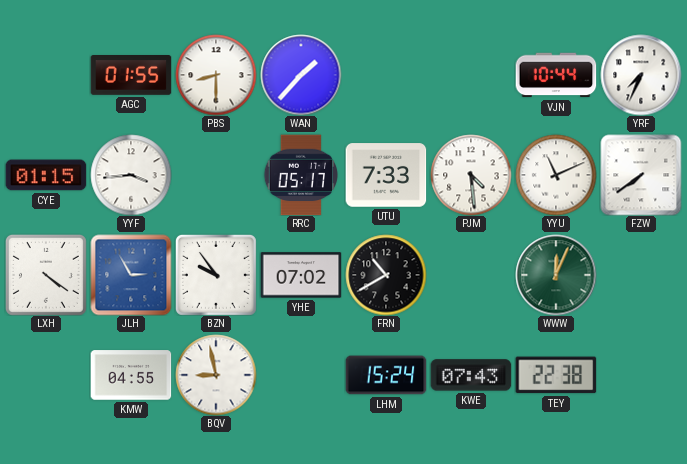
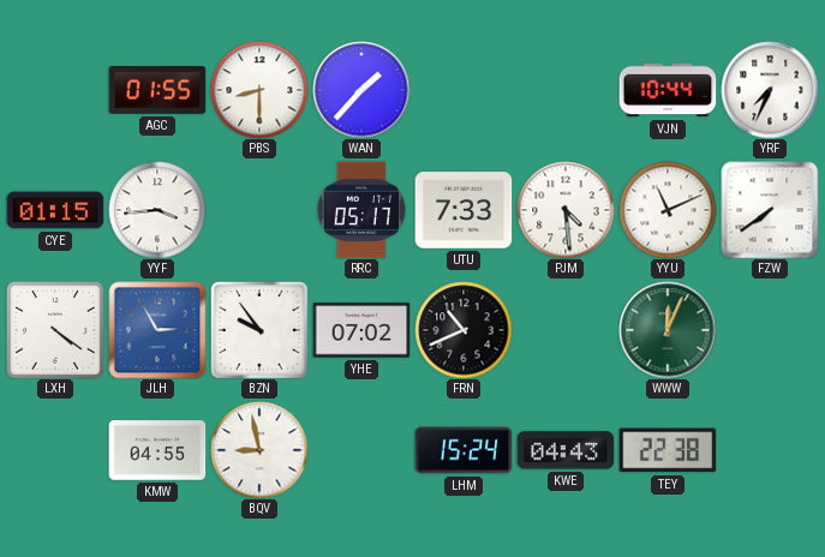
FRN: 10:40 -> 10:41
KWE: 07:43 -> 04:43
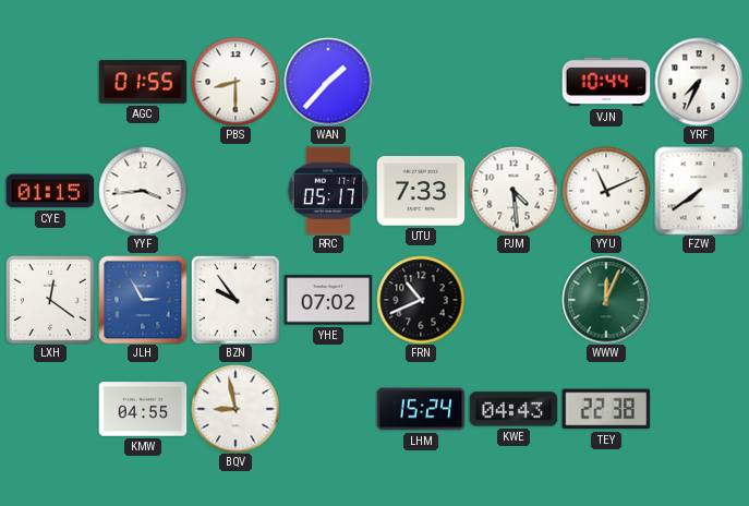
LXH: 4:21 -> 12:21
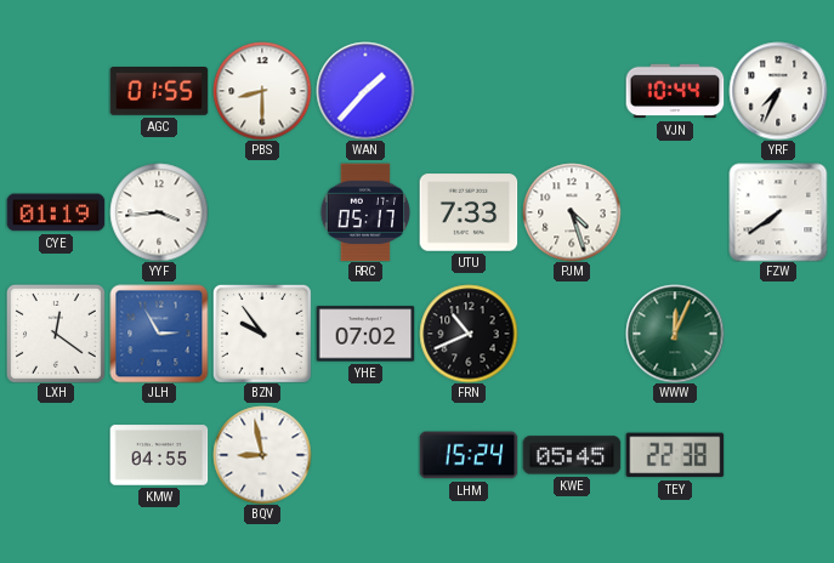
CYE: 01:15 -> 01:19
PJM: 4:29 -> 4:27
YYU: 11:11 -> none
KWE: 04:43 -> 05:45
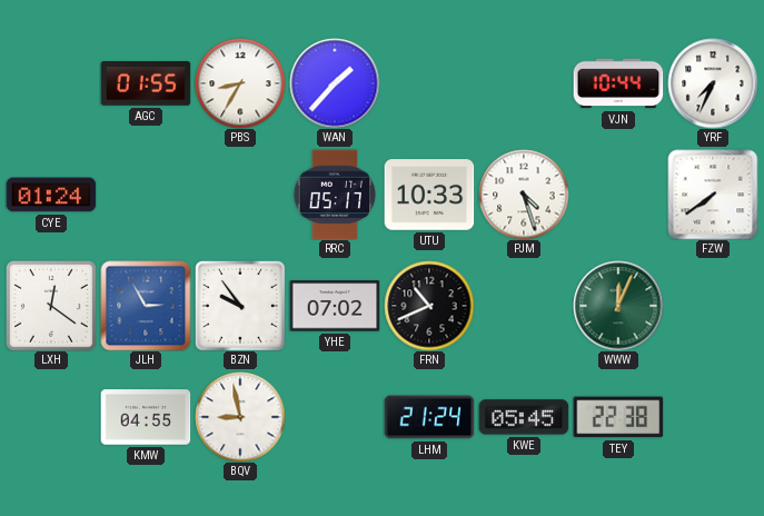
PBS: 8:30 -> 8:35
CYE: 01:19 -> 01:24
YYF: 3:44 -> none
UTU: 7:33 -> 10:33
LHM: 15:24 -> 21:24
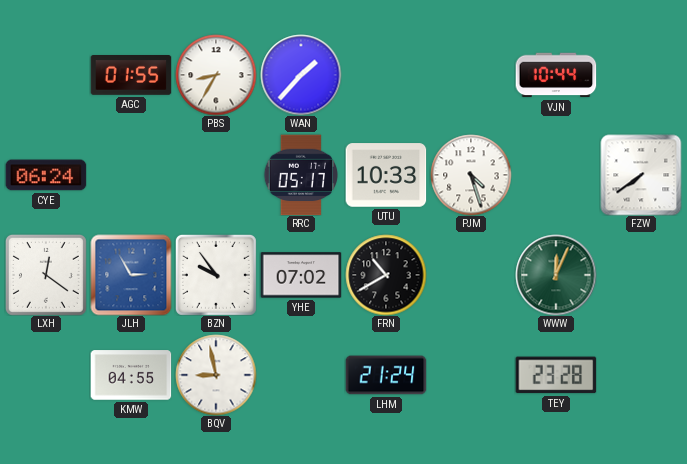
YRF: 7:34 -> none
CYE: 01:24 -> 06:24
FRN: 10:41 -> 10:40
KWE: 05:45 -> none
TEY: 22:38 -> 23:28
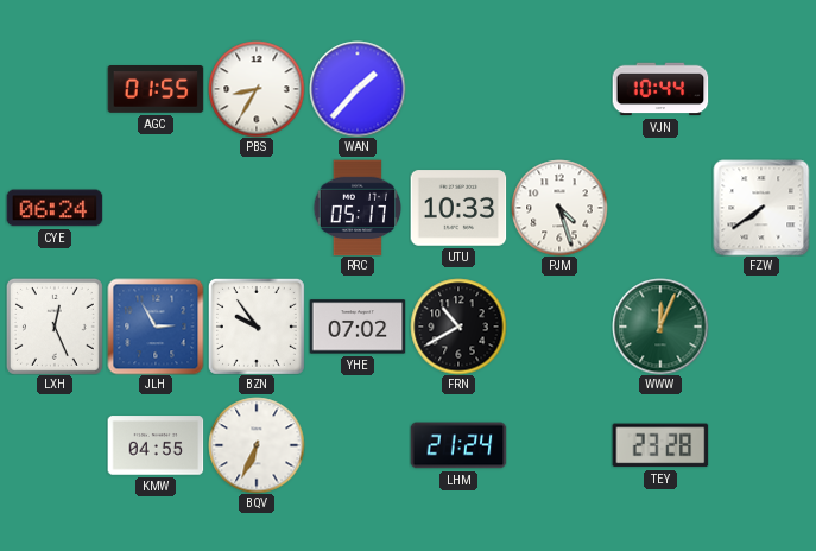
LXH: 12:21 -> 12:26
BQV: 8:58 -> 6:34
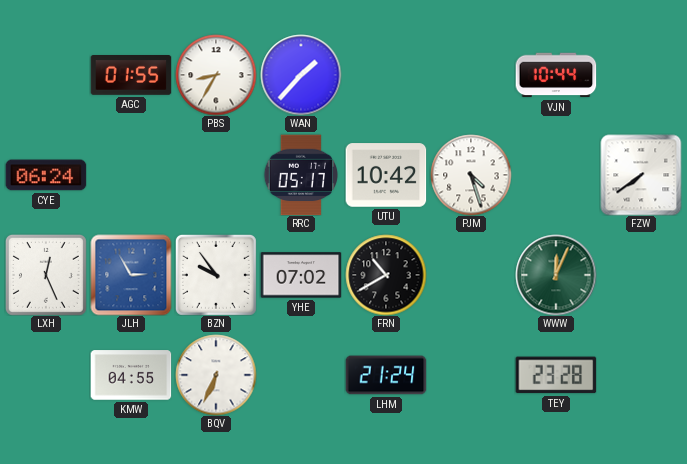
UTU: 10:33 -> 10:42
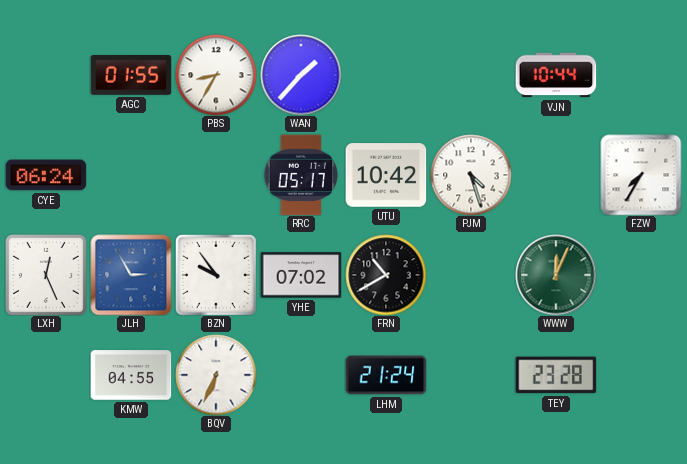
FZW: 7:39 -> 7:35
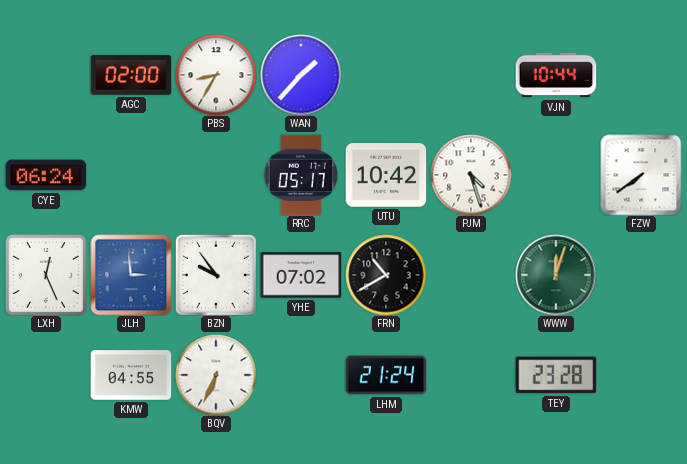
AGC: 01:55 -> 02:00
FZW: 7:35 -> 7:39
JLH: 2:55 -> 2:59
WWW: 12:04 -> 12:03
